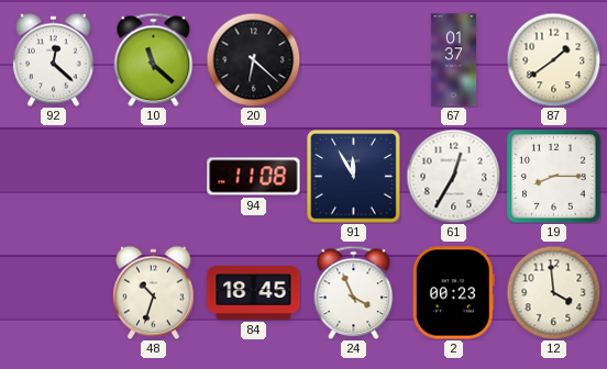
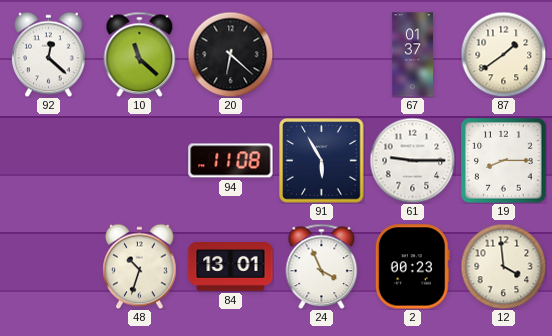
91: 11:55 -> 5:55
61: 12:35 -> 9:15
84: 18:45 -> 13:01
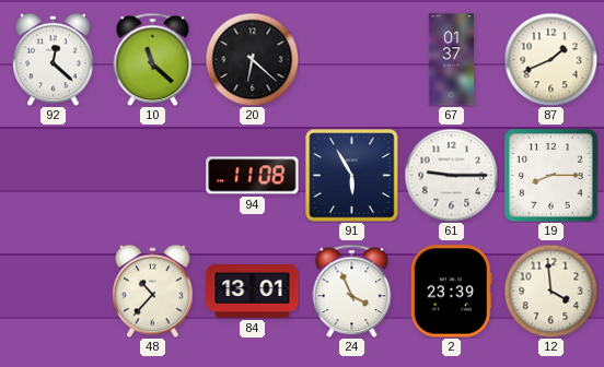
87: 1:39 -> 1:41
48: 10:33 -> 10:37
2: 00:23 -> 23:39
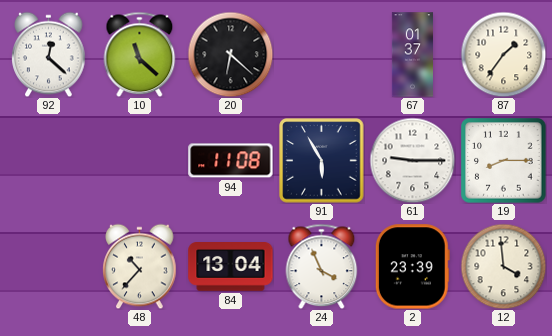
87: 1:41 -> 1:36
84: 13:01 -> 13:04
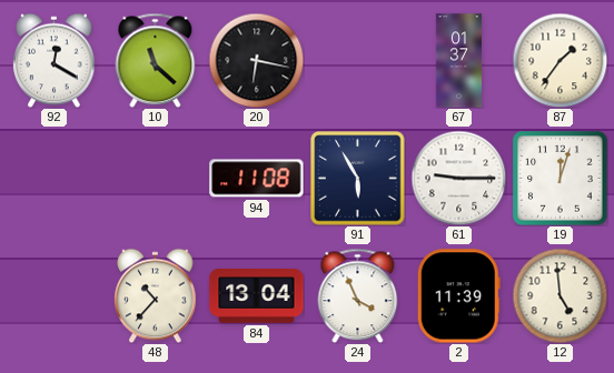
92: 12:22 -> 12:20
20: 6:22 -> 6:17
19: 8:15 -> 12:03
2: 23:39 -> 11:39
12: 3:59 -> 4:59
